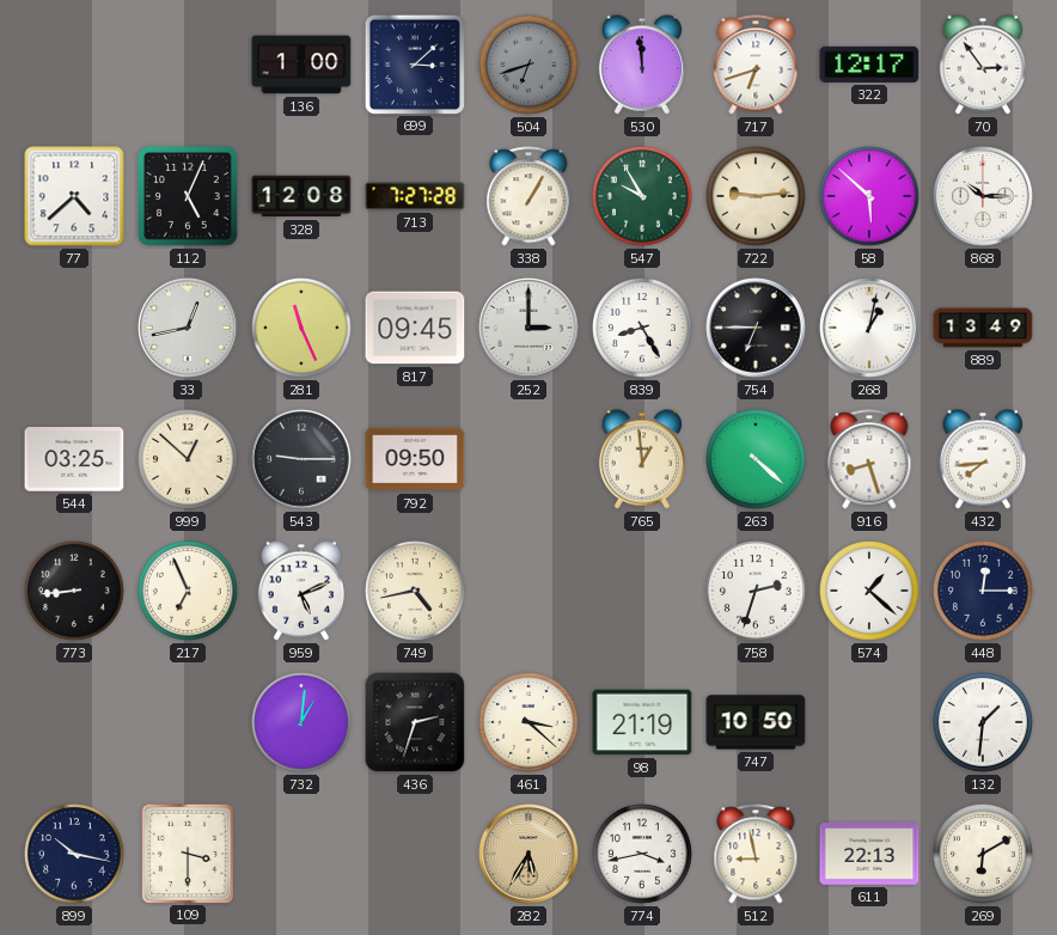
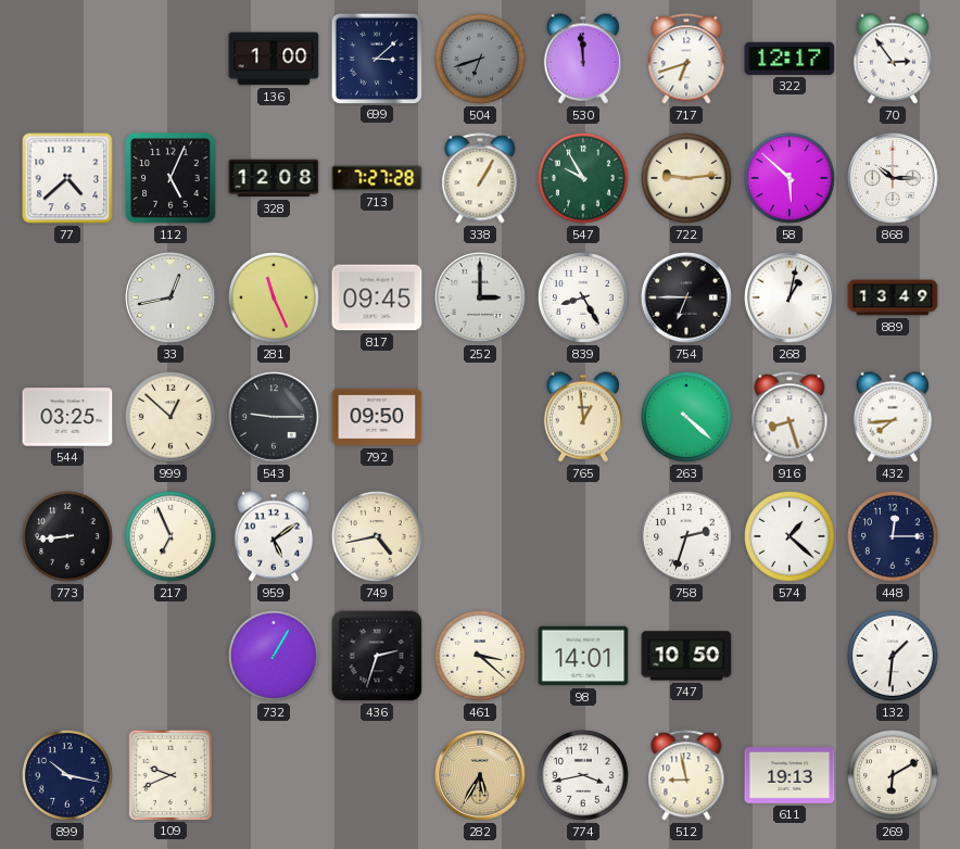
959: 5:11 -> 5:09
732: 1:01 -> 1:05
98: 21:19 -> 14:01
109: 3:30 -> 9:41
611: 22:13 -> 19:13
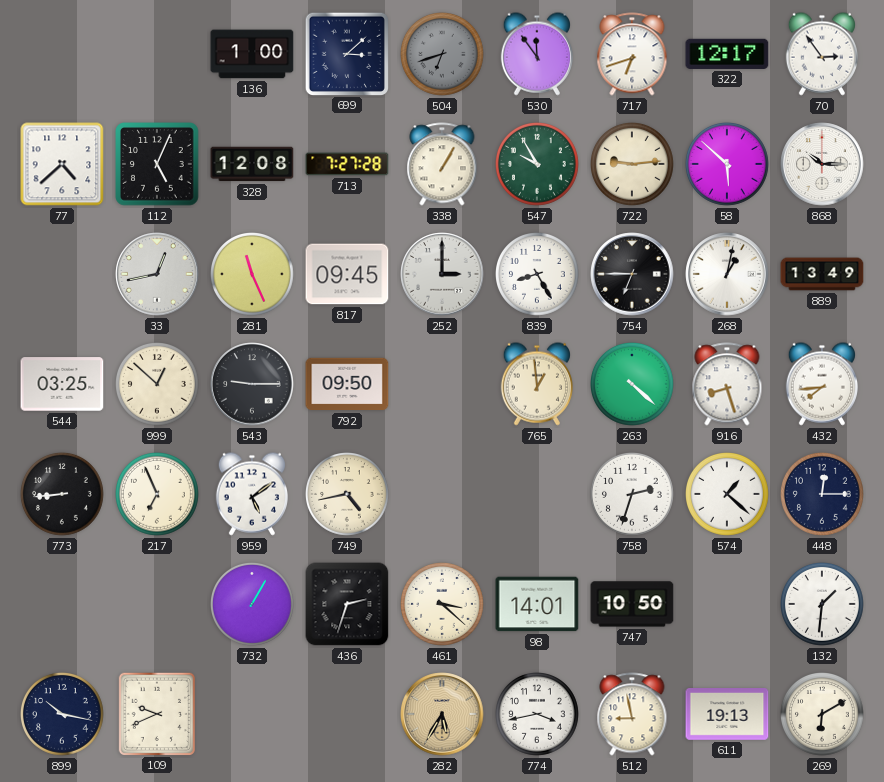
530: 11:59 -> 11:54
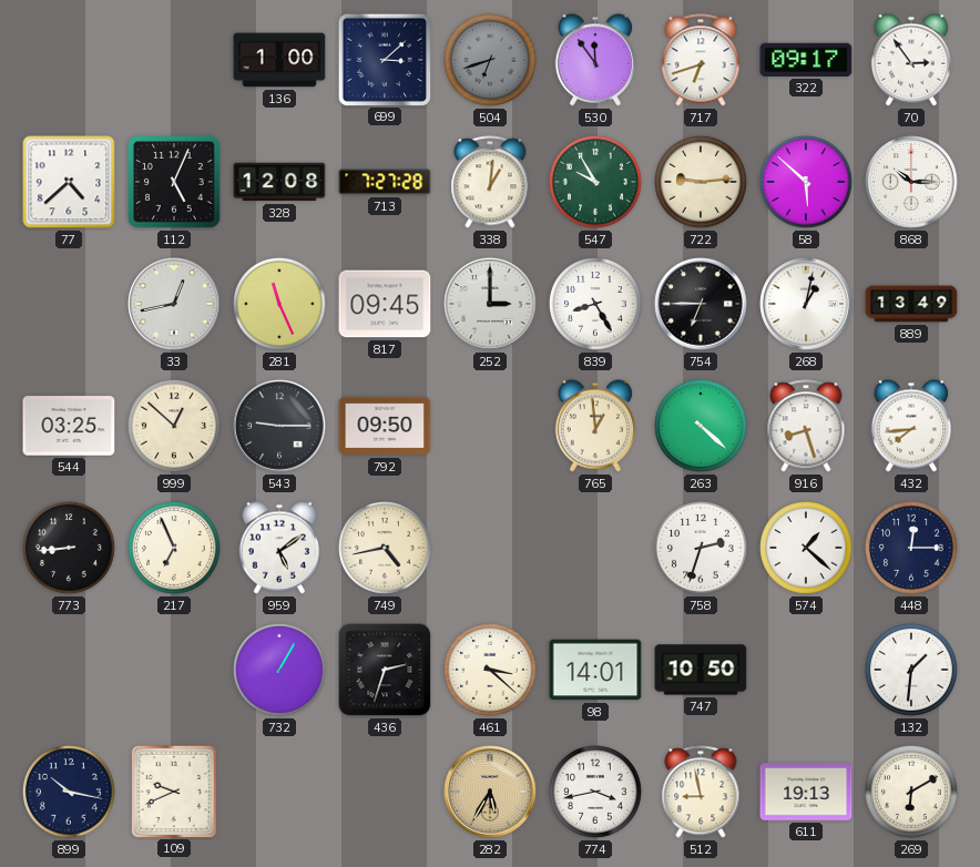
322: 12:17 -> 09:17
338: 1:05 -> 1:01
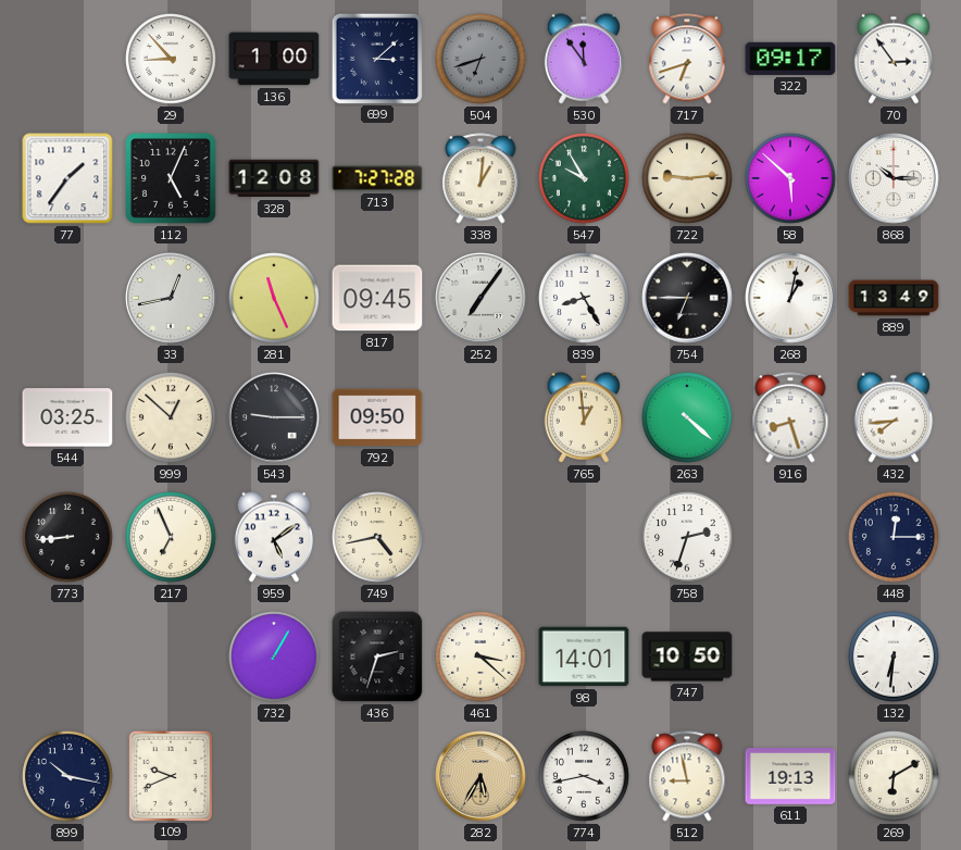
29: none -> 8:53
77: 4:38 -> 1:36
252: 3:00 -> 7:06
574: 1:22 -> none
132: 1:31 -> 6:31
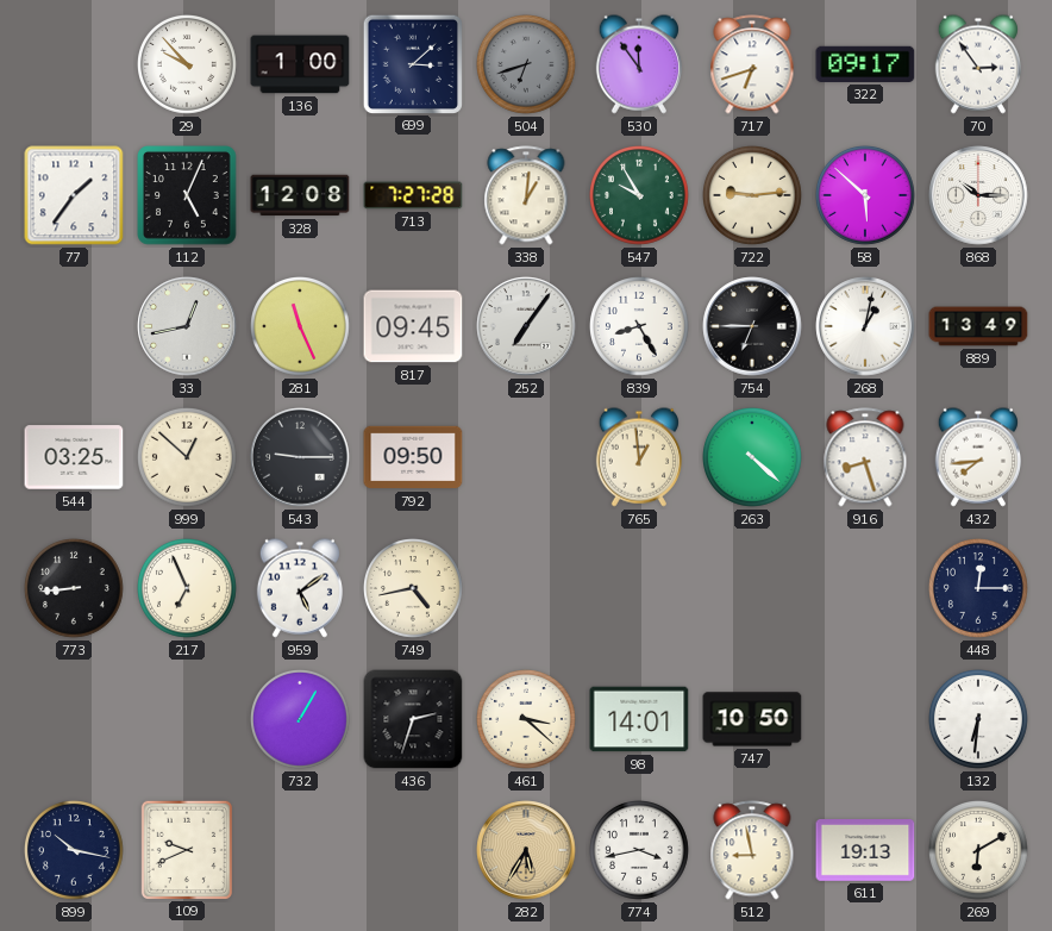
29: 8:53 -> 9:53
758: 2:33 -> none
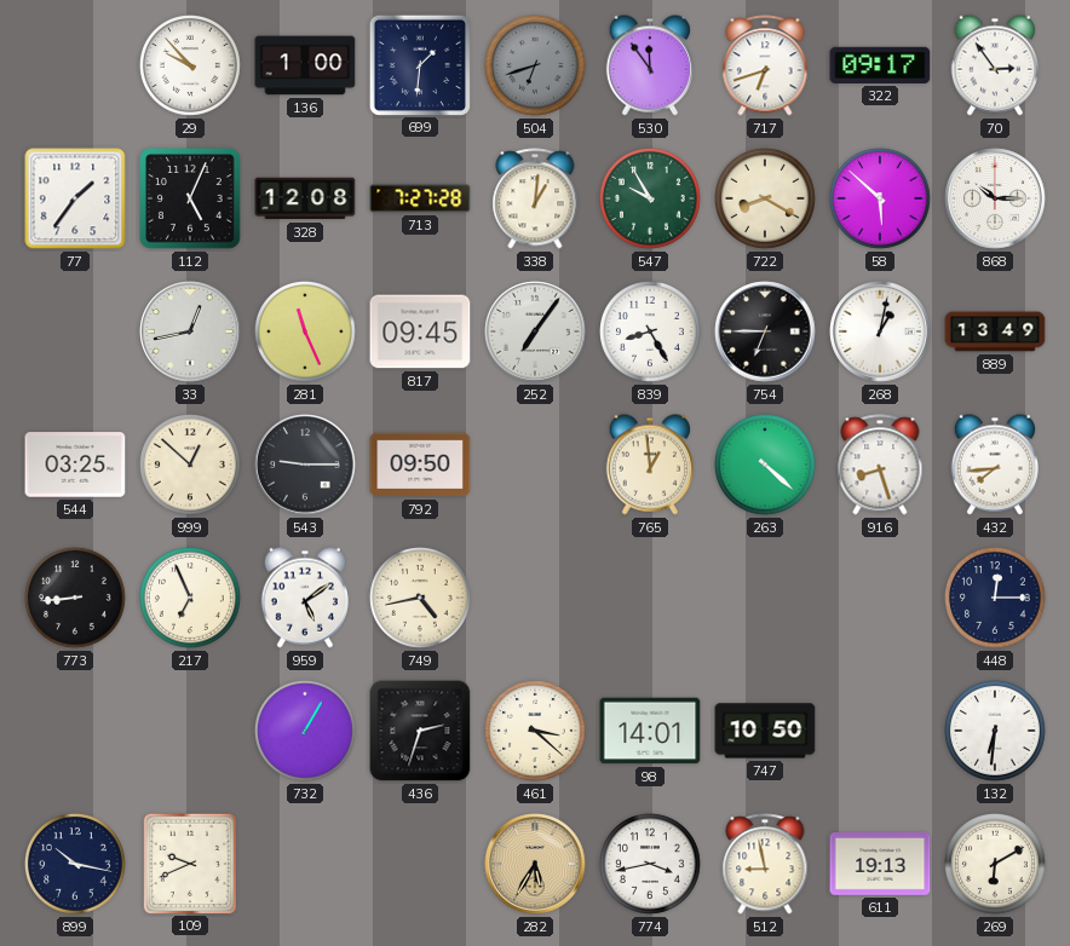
699: 3:08 -> 1:31
722: 9:14 -> 8:20
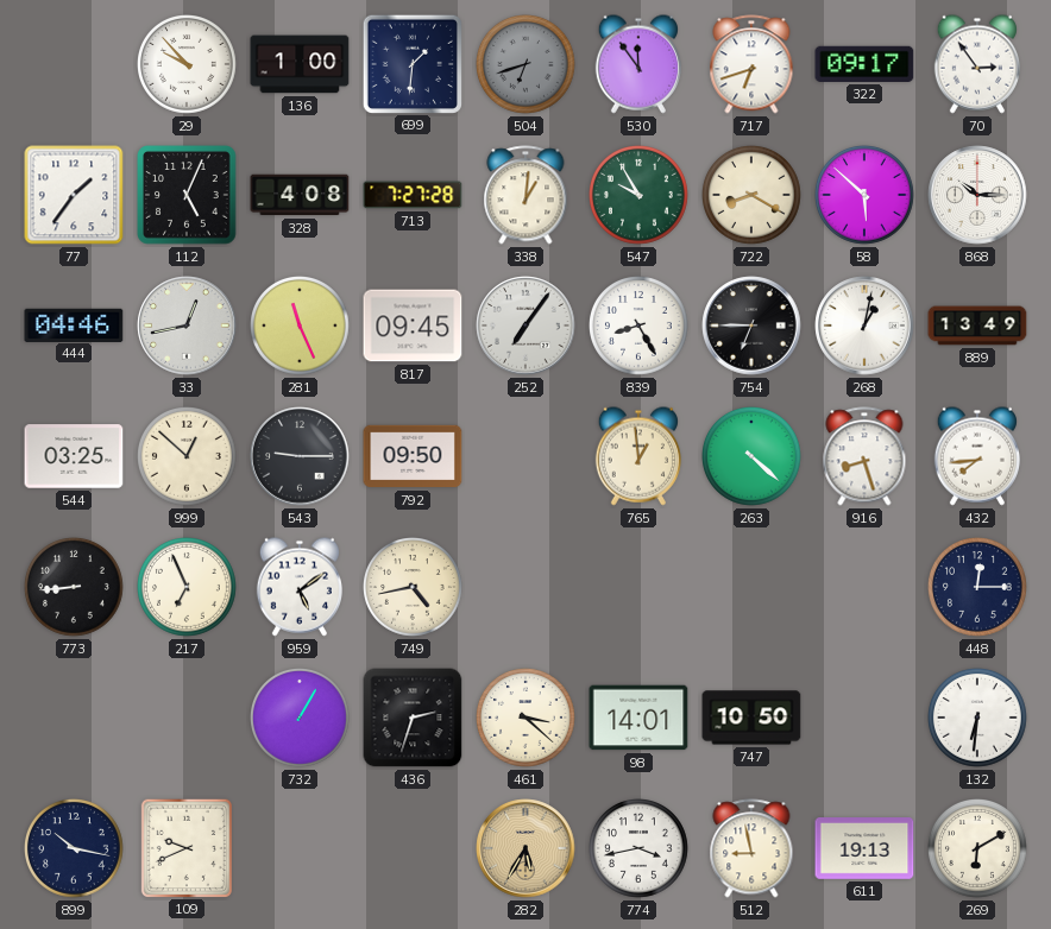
328: 12:08 -> 4:08
444: none -> 04:46
